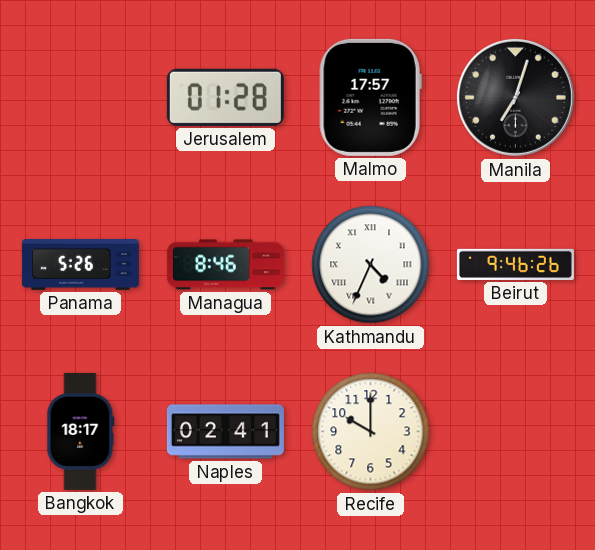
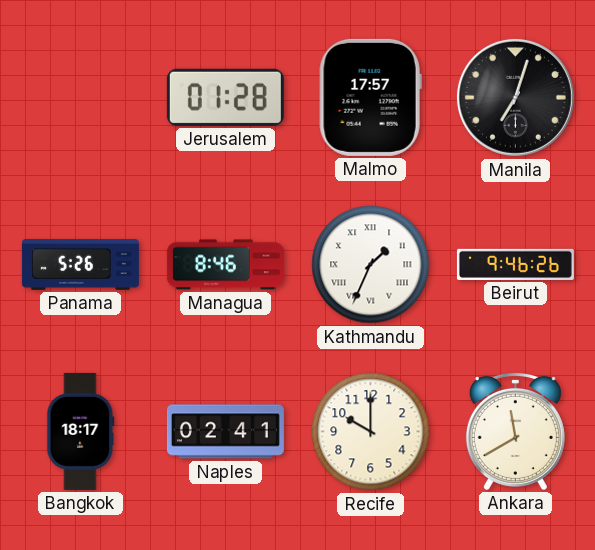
Kathmandu: 4:34 -> 1:34
Ankara: none -> 11:40
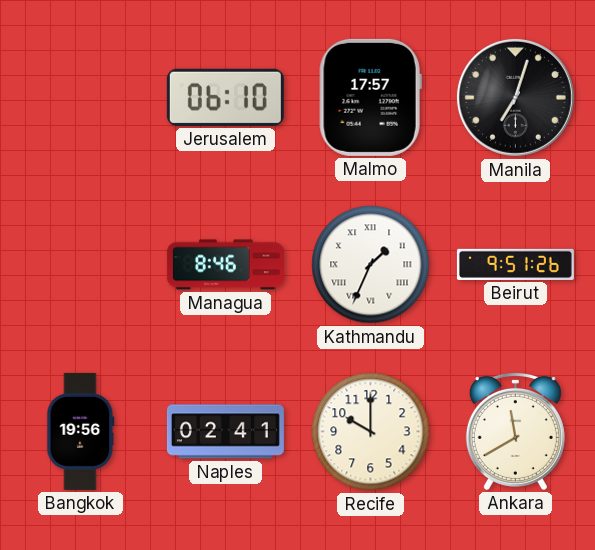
Jerusalem: 01:28 -> 06:10
Panama: 5:26 -> none
Beirut: 9:46 -> 9:51
Bangkok: 18:17 -> 19:56
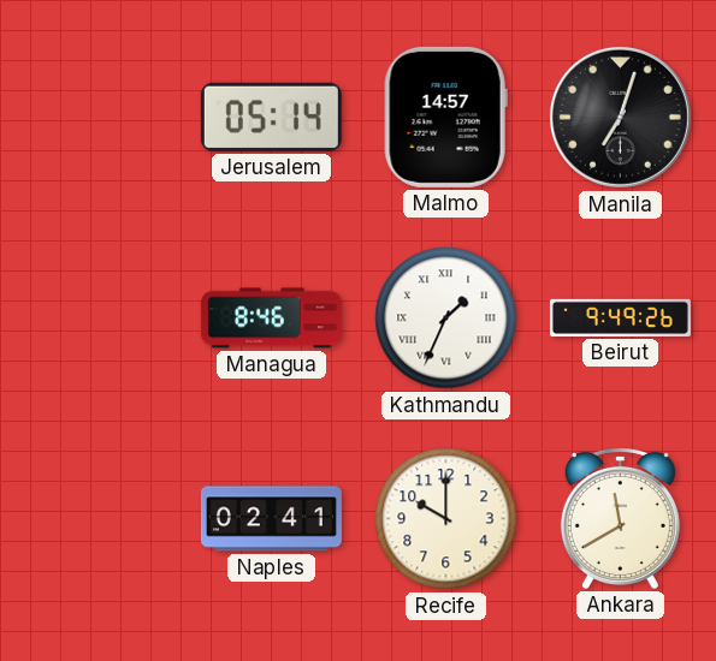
Jerusalem: 06:10 -> 05:14
Malmo: 17:57 -> 14:57
Beirut: 9:51 -> 9:49
Bangkok: 19:56 -> none
